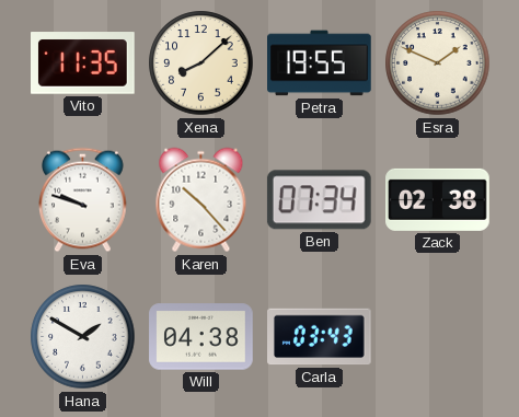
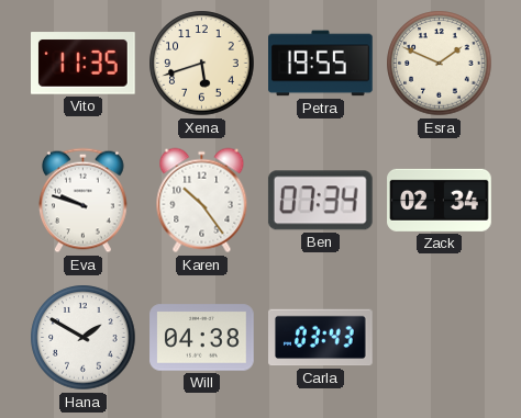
Xena: 8:08 -> 5:42
Karen: 10:23 -> 10:24
Zack: 02:38 -> 02:34
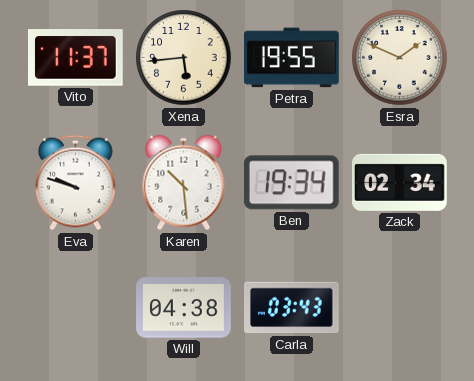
Vito: 11:35 -> 11:37
Xena: 5:42 -> 5:44
Karen: 10:24 -> 10:29
Ben: 07:34 -> 19:34
Hana: 1:50 -> none
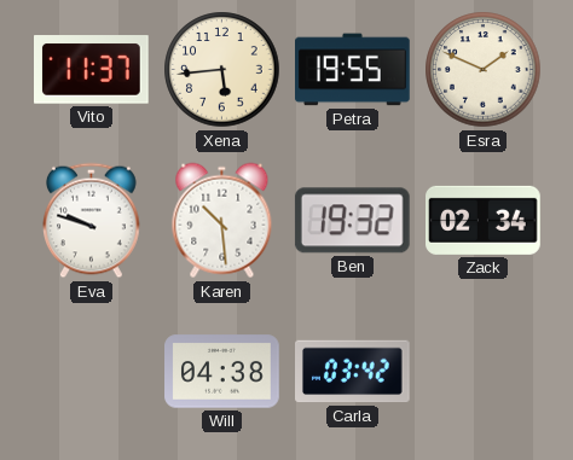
Ben: 19:34 -> 19:32
Carla: 03:43 -> 03:42
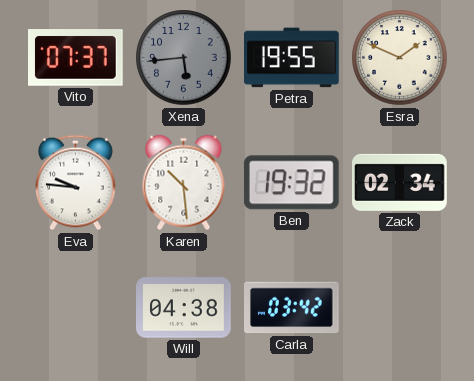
Vito: 11:37 -> 07:37
Xena dial: cream -> grey
Eva: 9:48 -> 9:46
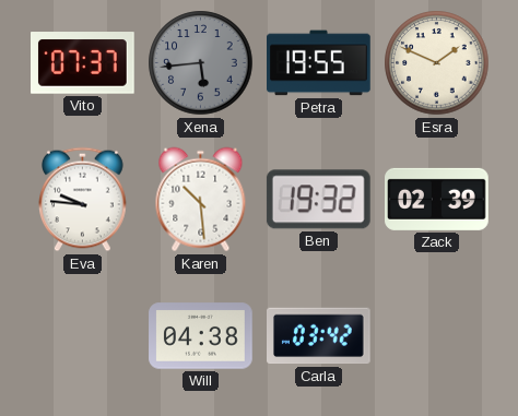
Zack: 02:34 -> 02:39
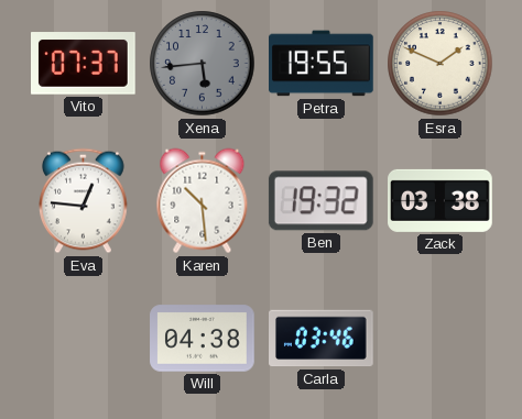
Eva: 9:46 -> 12:46
Zack: 02:39 -> 03:38
Carla: 03:42 -> 03:46
